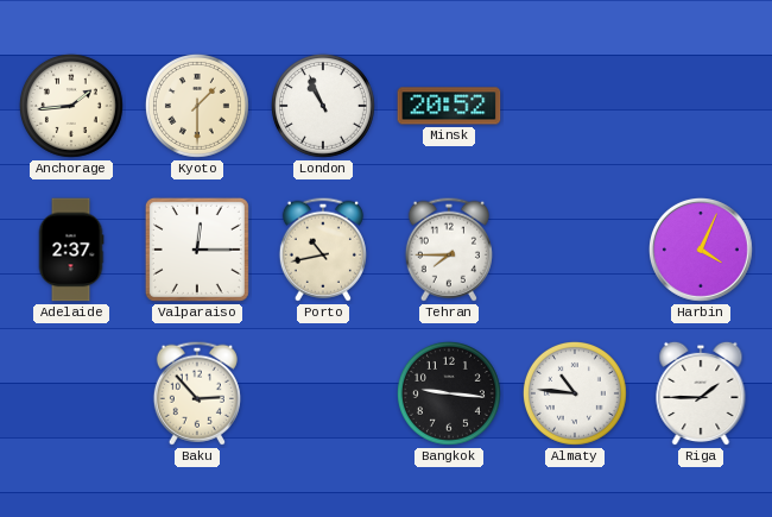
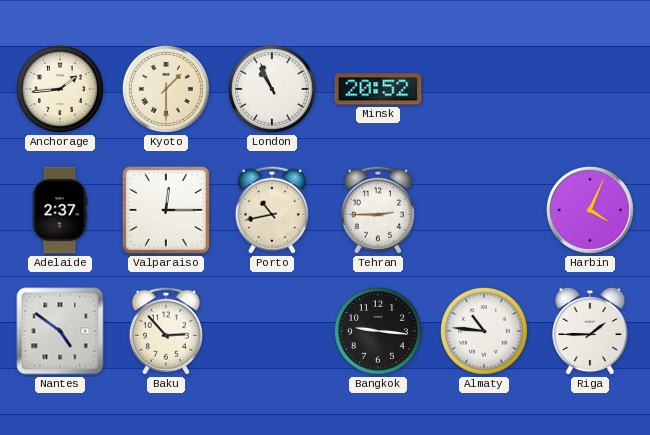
Tehran: 7:45 -> 2:45
Nantes: none -> 4:51
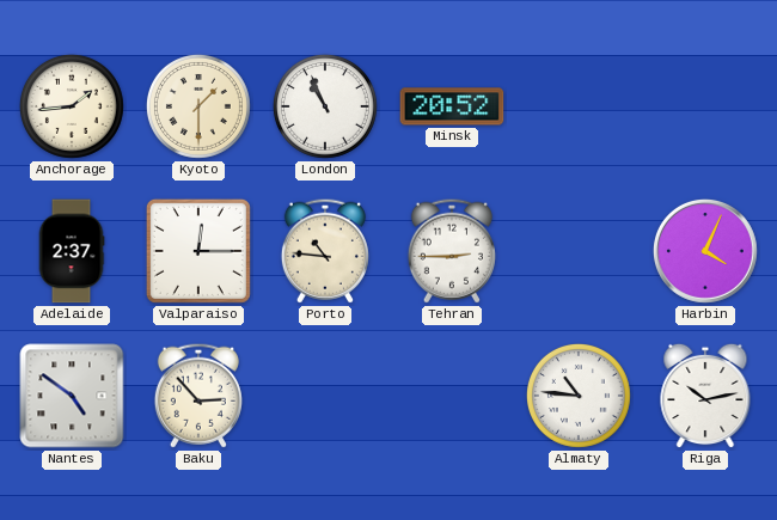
Porto: 10:43 -> 10:46
Bangkok: 9:16 -> none
Riga: 1:45 -> 10:13
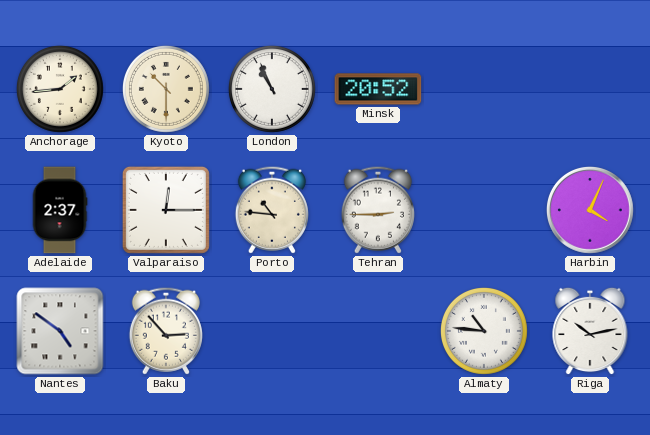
Kyoto: 1:30 -> 10:30
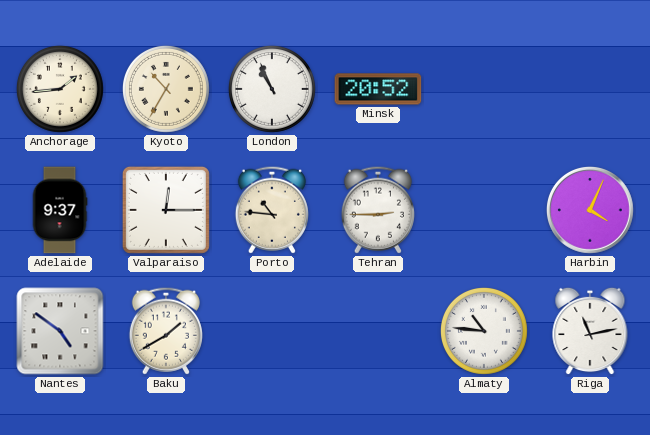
Kyoto: 10:30 -> 10:35
Adelaide: 2:37 -> 9:37
Baku: 2:53 -> 1:40
Riga: 10:13 -> 11:13
